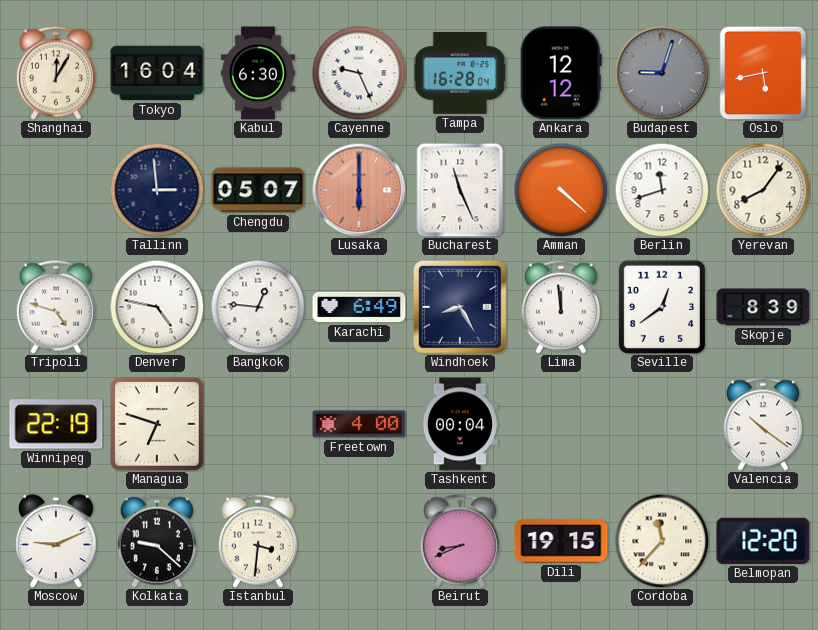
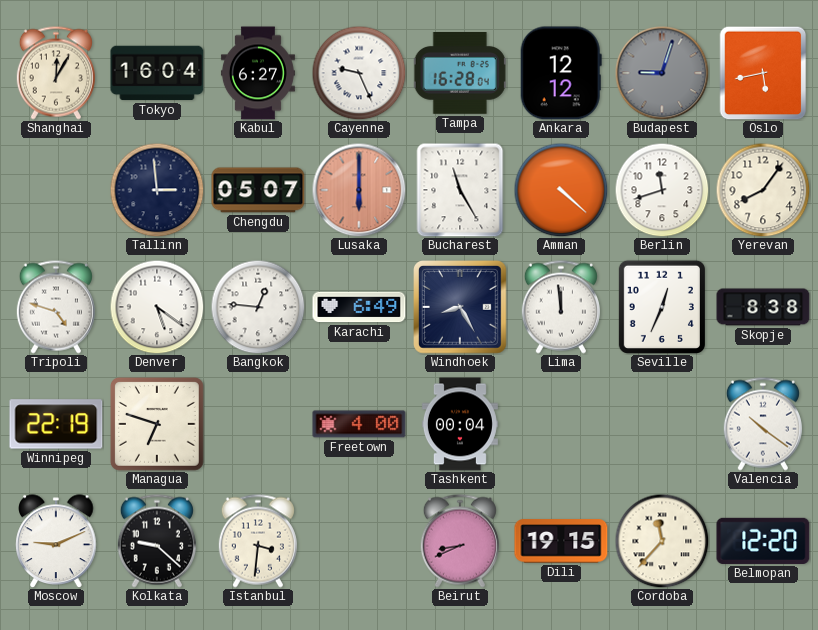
Kabul: 6:30 -> 6:27
Bucharest: 11:26 -> 11:25
Denver: 4:47 -> 5:21
Seville: 12:39 -> 12:34
Skopje: 8:39 -> 8:38
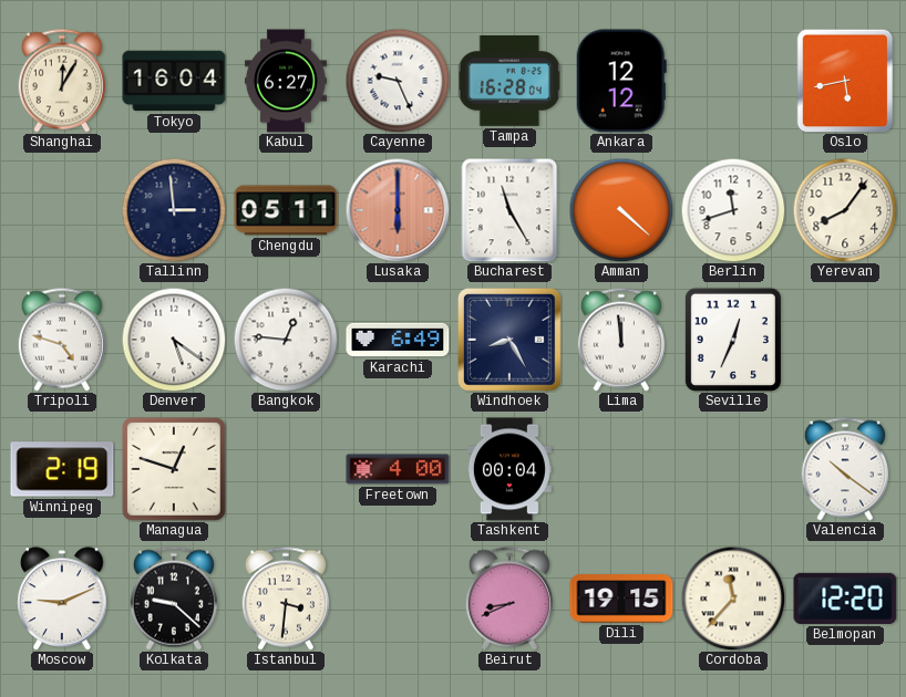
Budapest: 9:03 -> none
Chengdu: 05:07 -> 05:11
Skopje: 8:38 -> none
Winnipeg: 22:19 -> 2:19
Managua: 6:48 -> 12:48
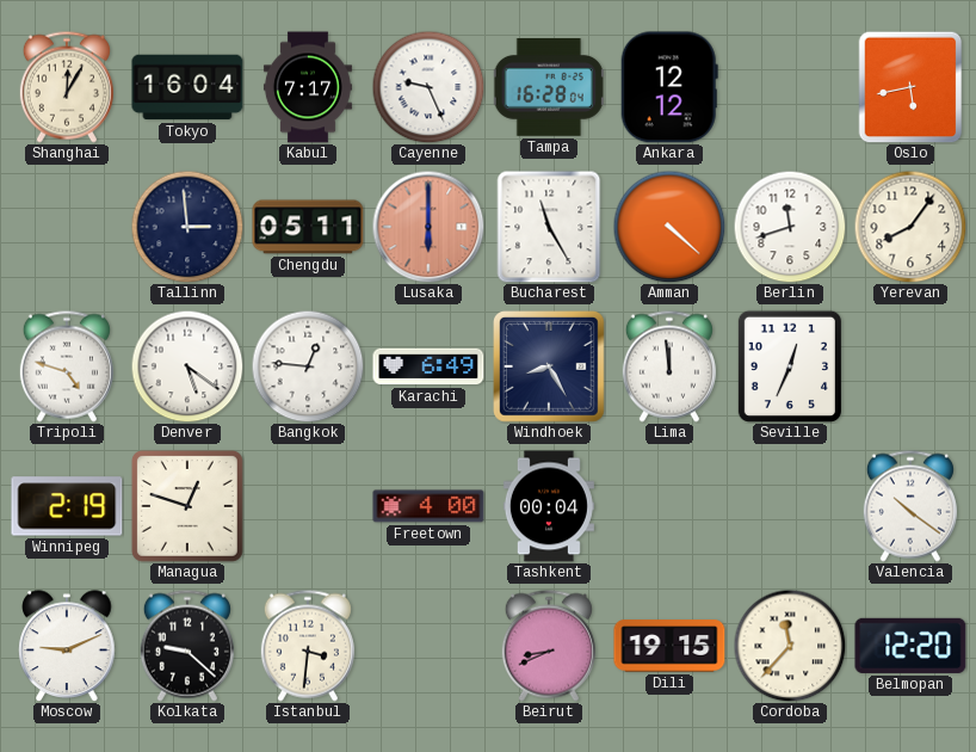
Kabul: 6:27 -> 7:17
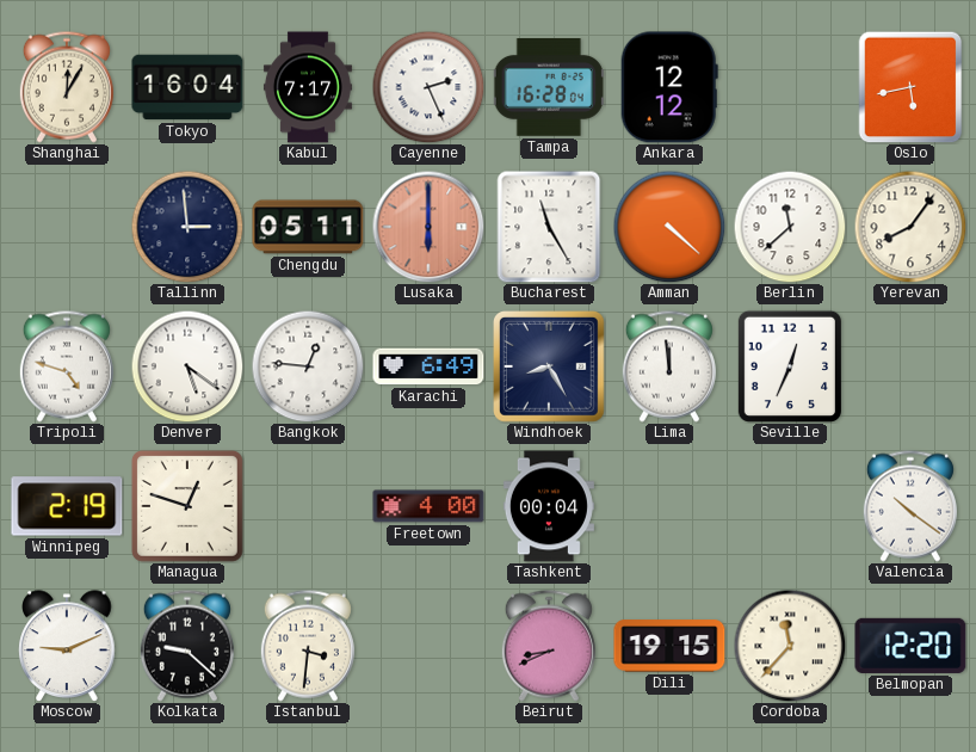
Cayenne: 9:26 -> 2:26
Berlin: 11:42 -> 11:38
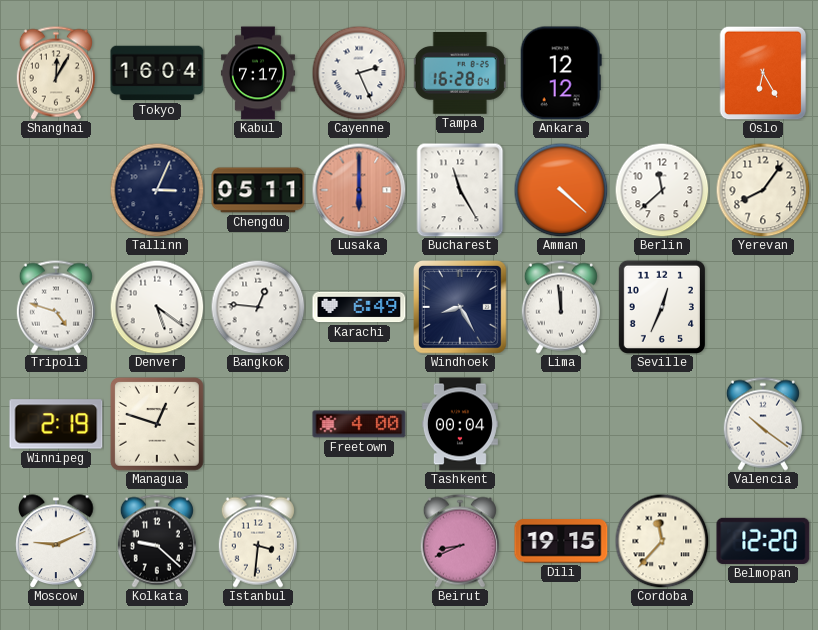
Oslo: 5:43 -> 6:25
Tallinn: 2:59 -> 3:04
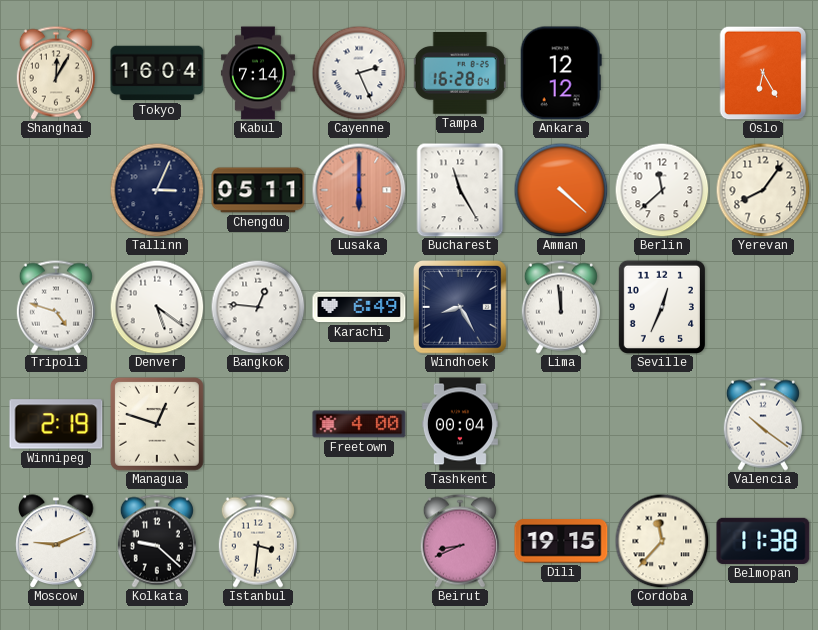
Kabul: 7:17 -> 7:14
Belmopan: 12:20 -> 11:38
